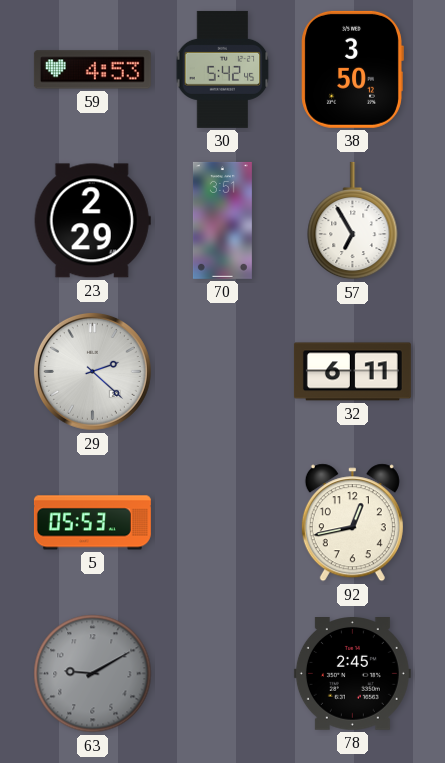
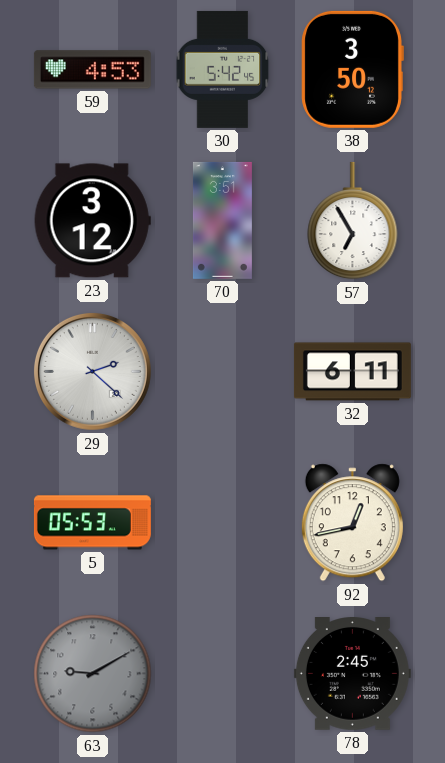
23: 2:29 -> 3:12
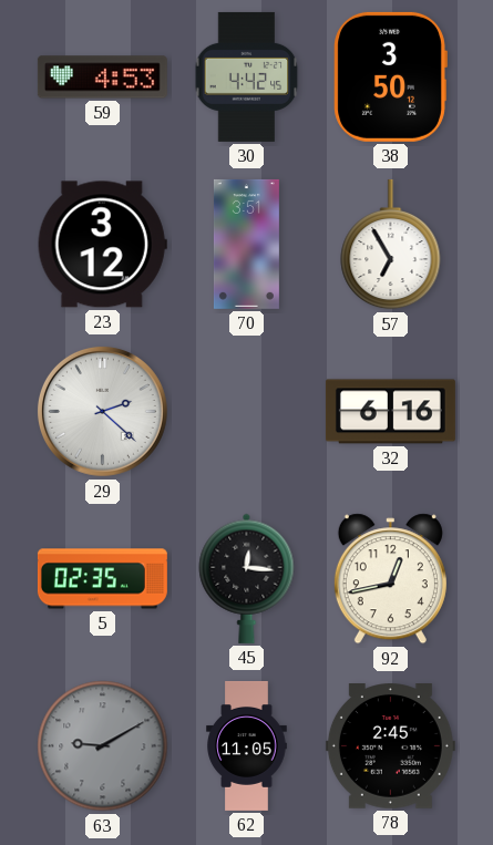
30: 5:42 -> 4:42
32: 6:11 -> 6:16
5: 05:53 -> 02:35
45: none -> 12:16
62: none -> 11:05
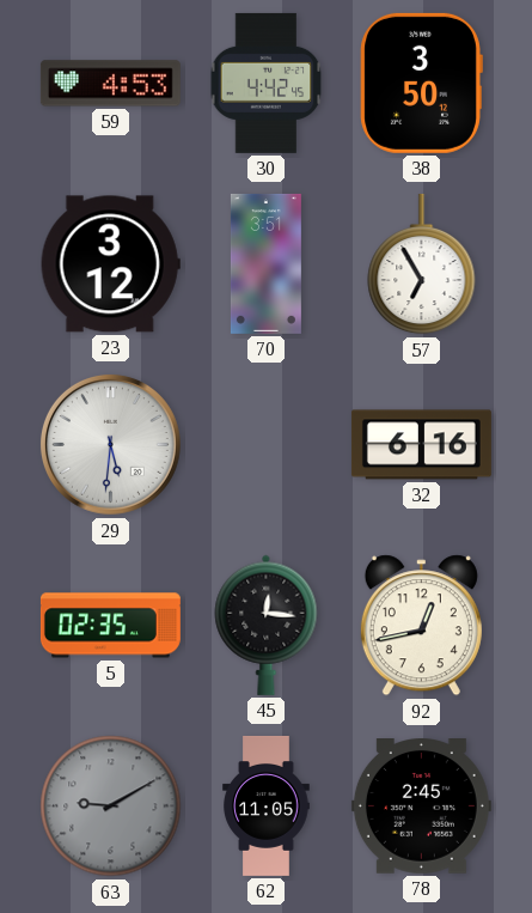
29: 2:22 -> 5:31
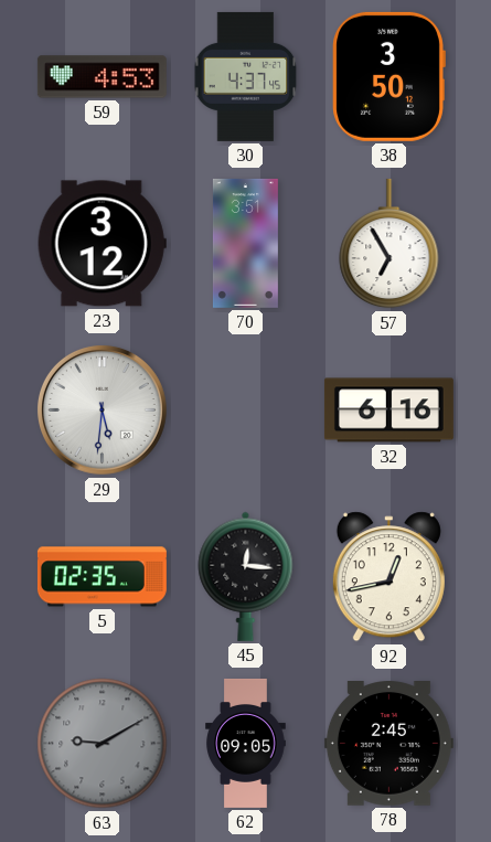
30: 4:42 -> 4:37
62: 11:05 -> 09:05
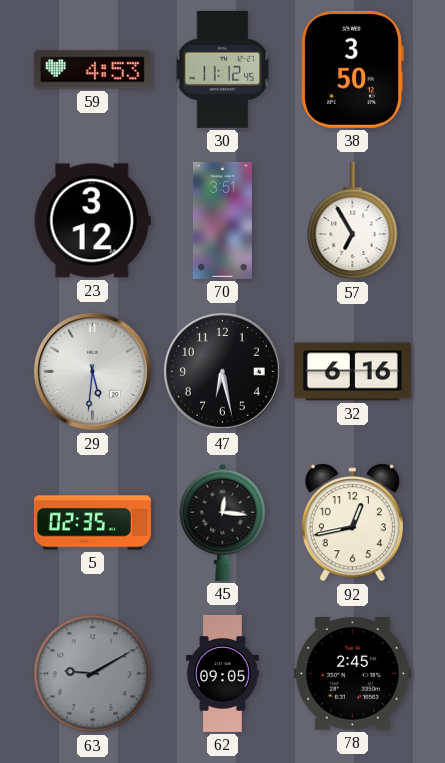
30: 4:37 -> 11:12
47: none -> 6:28
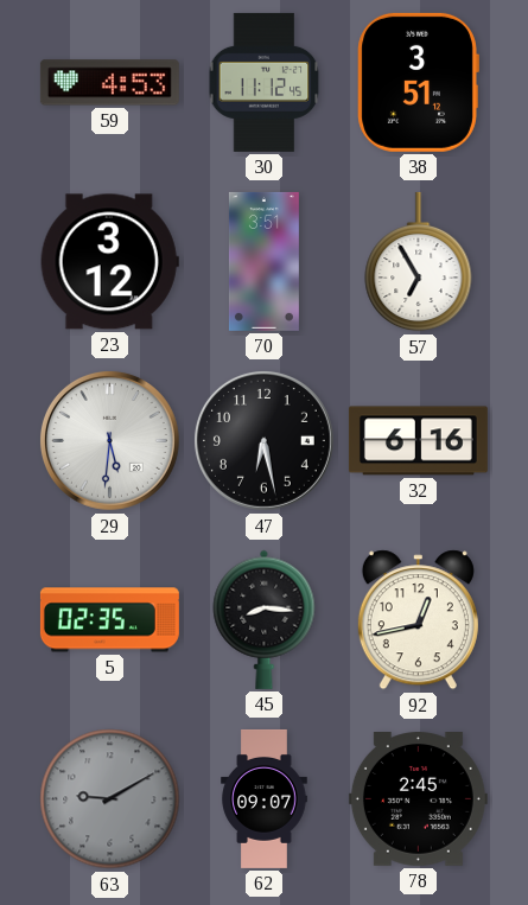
38: 3:50 -> 3:51
45: 12:16 -> 8:16
62: 09:05 -> 09:07
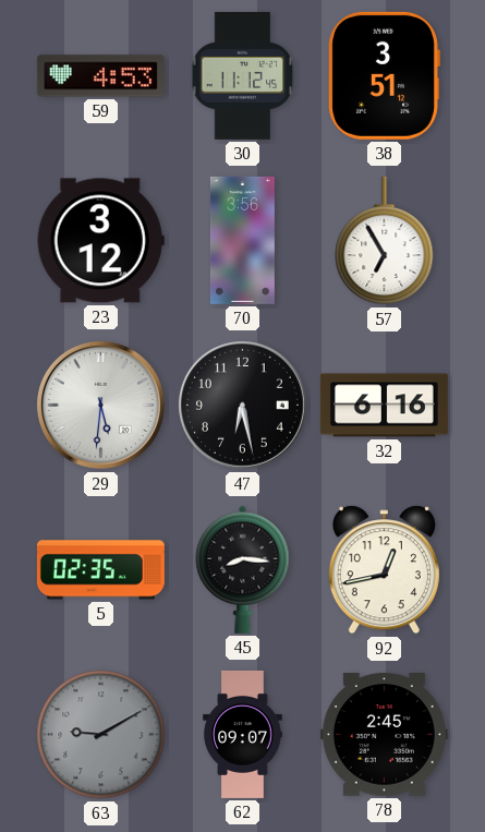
70: 3:51 -> 3:56
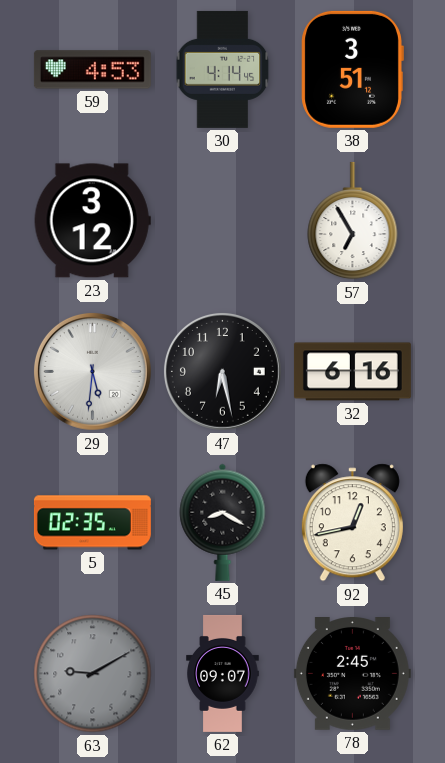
30: 11:12 -> 4:14
70: 3:56 -> none
45: 8:16 -> 8:20
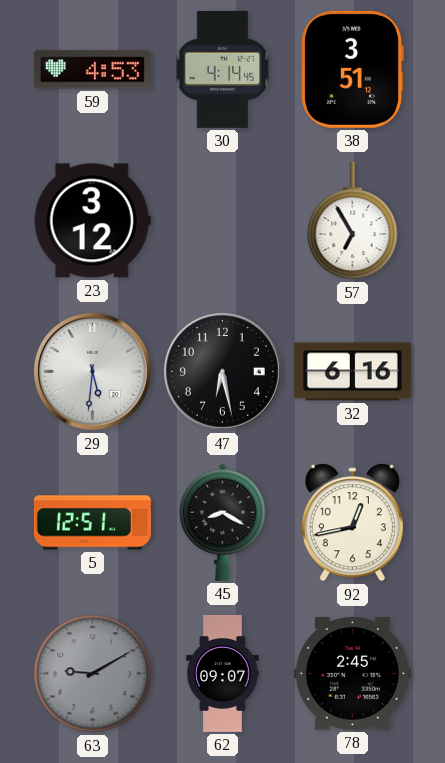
5: 02:35 -> 12:51
